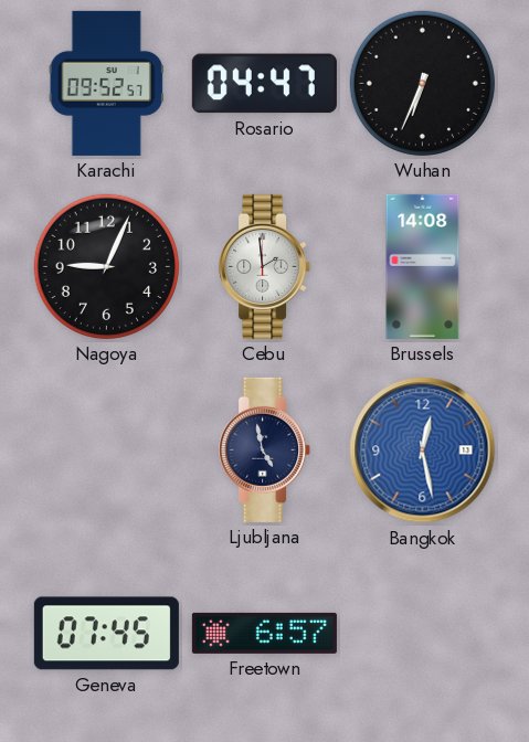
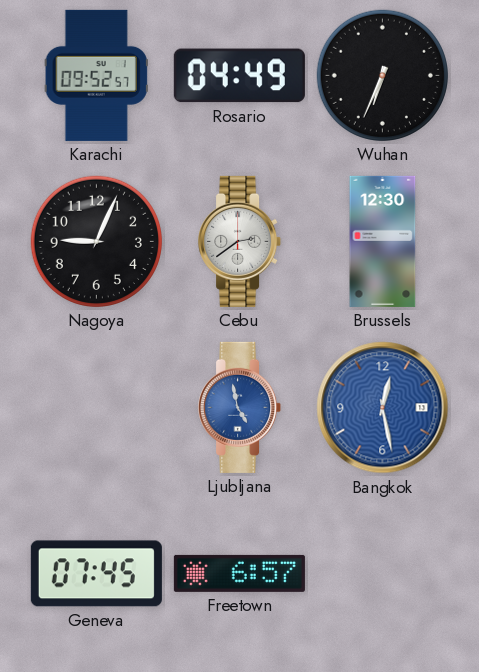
Rosario: 04:47 -> 04:49
Cebu: 1:59 -> 2:39
Brussels: 14:08 -> 12:30
Ljubljana dial: navy -> blue
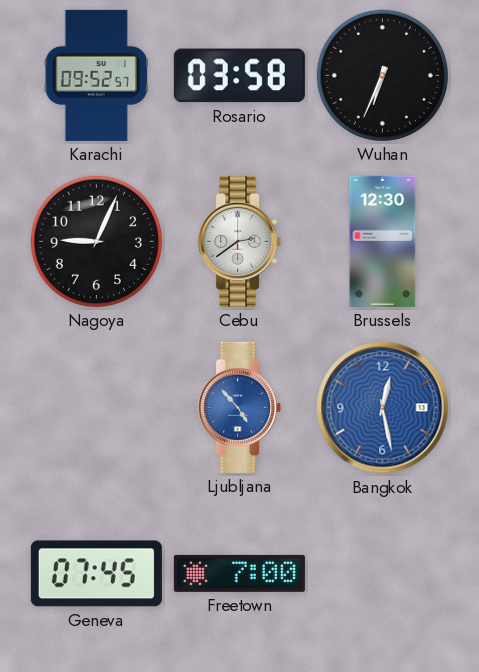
Rosario: 04:49 -> 03:58
Ljubljana: 4:58 -> 4:53
Freetown: 6:57 -> 7:00
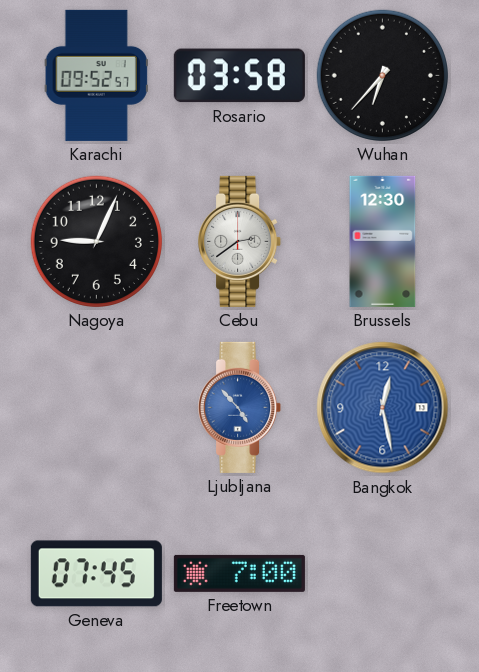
Wuhan: 6:34 -> 6:37
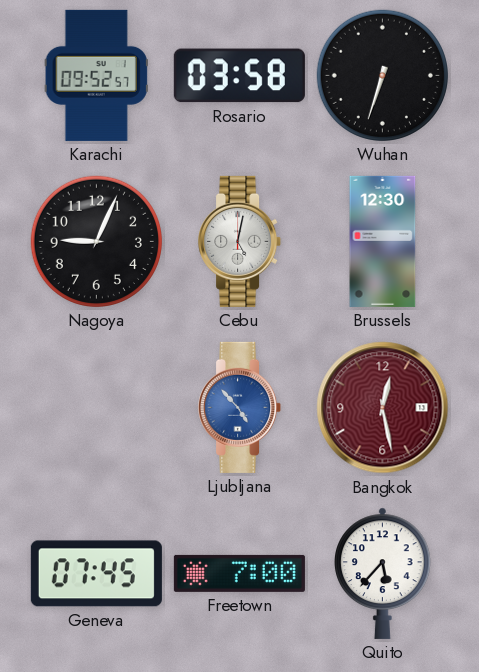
Wuhan: 6:37 -> 6:33
Cebu: 2:39 -> 5:02
Bangkok dial: blue -> burgundy
Quito: none -> 5:37
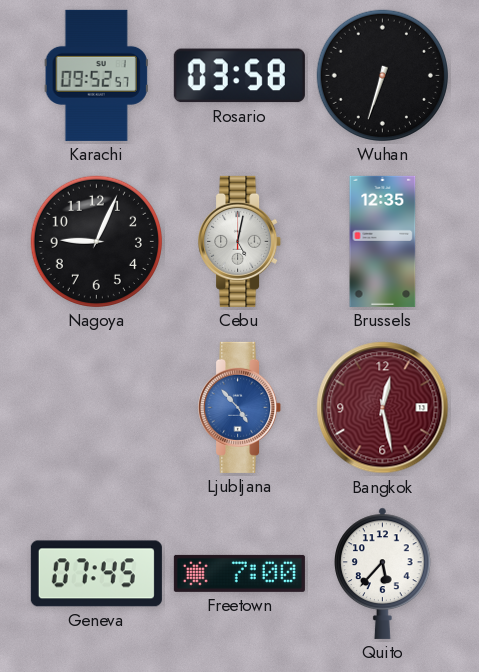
Brussels: 12:30 -> 12:35
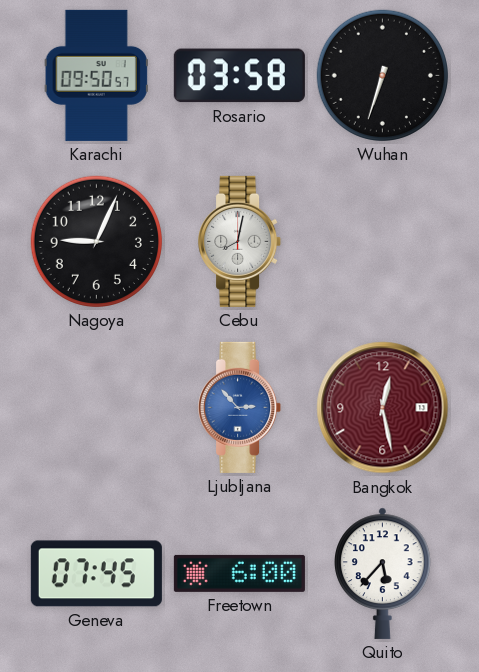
Karachi: 09:52 -> 09:50
Cebu: 5:02 -> 8:02
Brussels: 12:35 -> none
Ljubljana: 4:53 -> 2:53
Freetown: 7:00 -> 6:00
